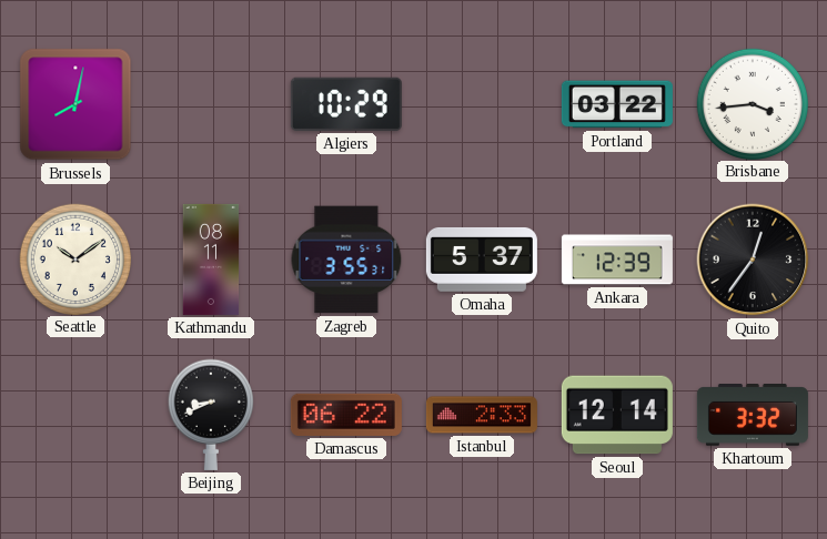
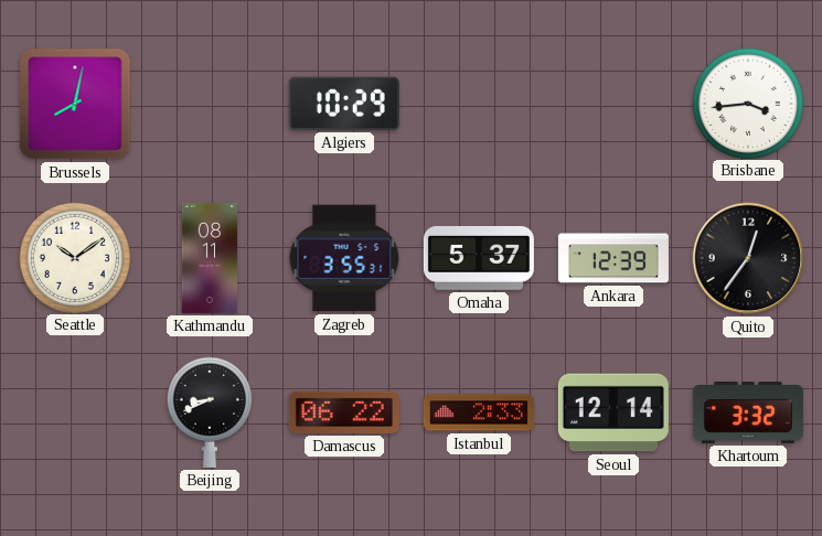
Portland: 03:22 -> none
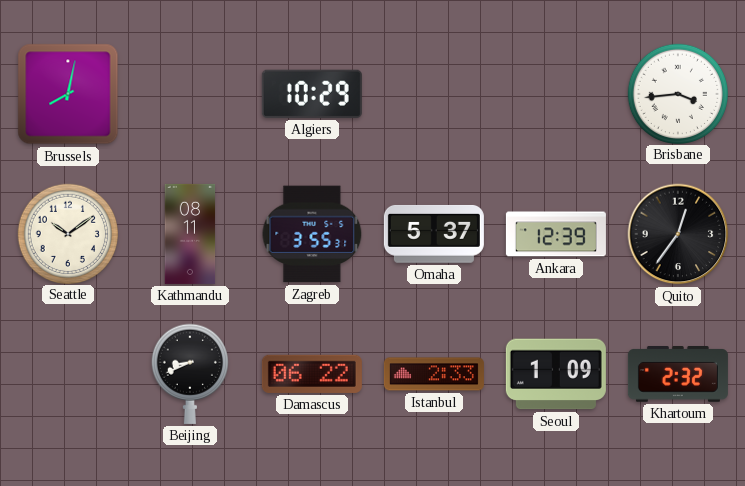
Seoul: 12:14 -> 1:09
Khartoum: 3:32 -> 2:32
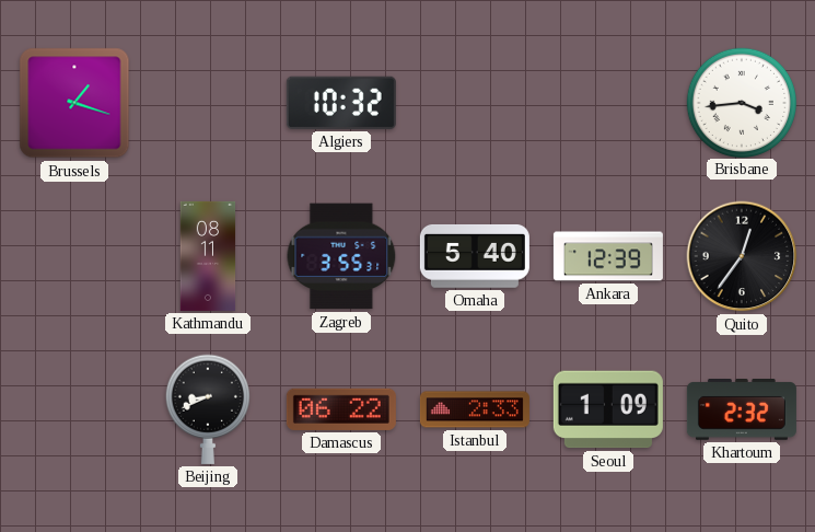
Brussels: 8:02 -> 1:18
Algiers: 10:29 -> 10:32
Seattle: 10:09 -> none
Omaha: 5:37 -> 5:40
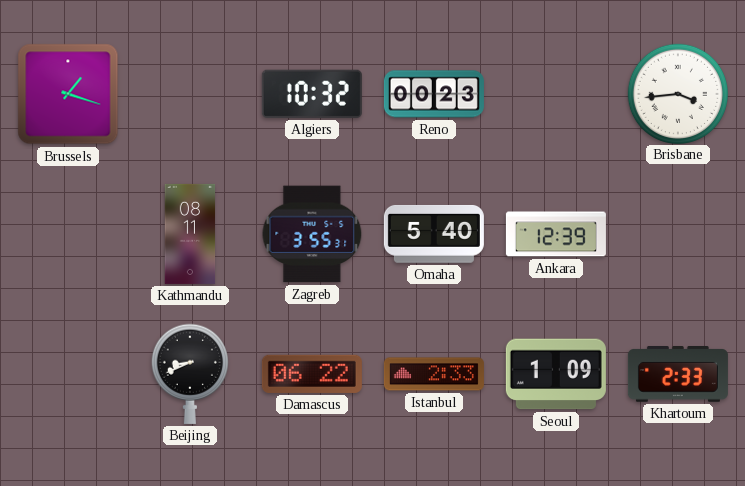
Reno: none -> 00:23
Quito: 12:36 -> none
Khartoum: 2:32 -> 2:33
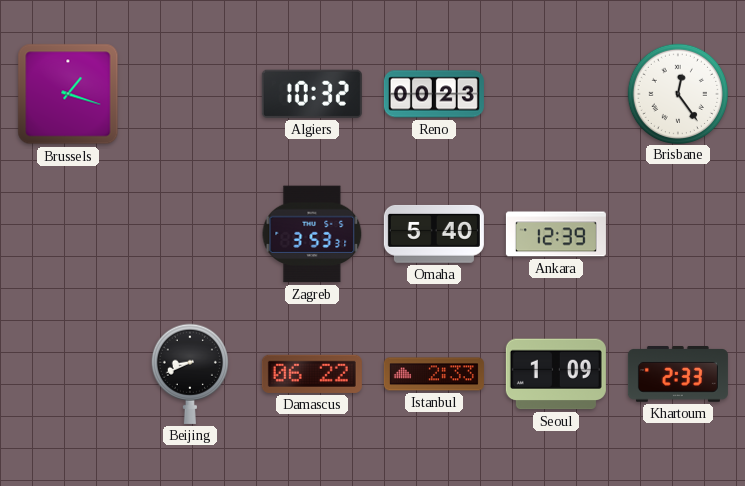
Brisbane: 3:44 -> 12:24
Kathmandu: 08:11 -> none
Zagreb: 3:55 -> 3:53
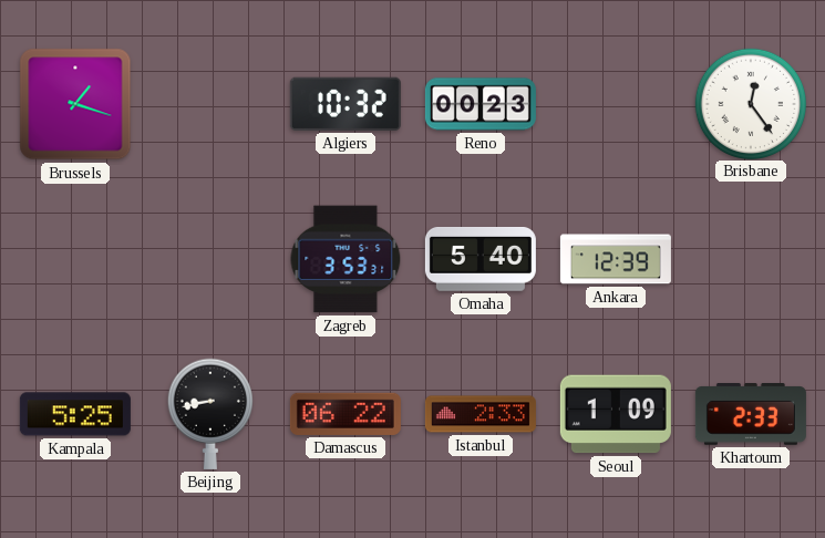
Kampala: none -> 5:25
Beijing: 8:41 -> 8:43
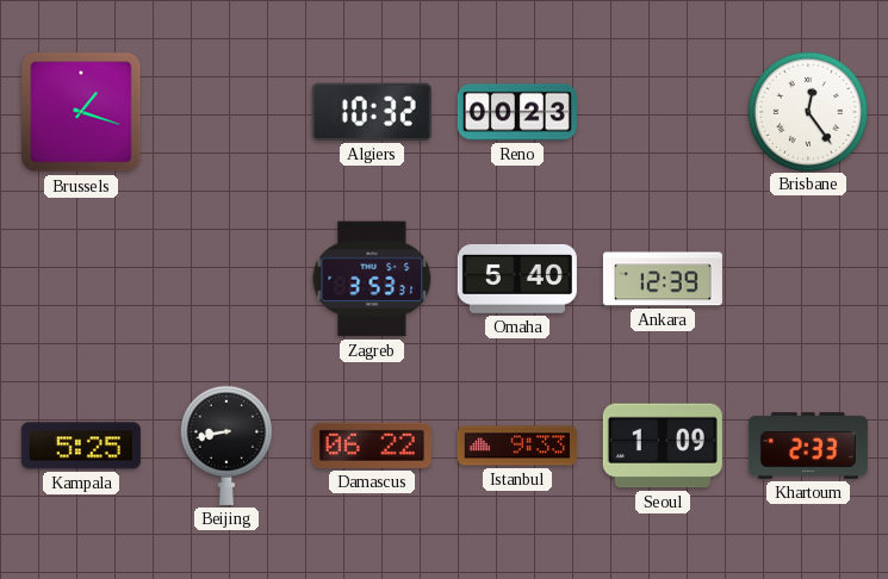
Istanbul: 2:33 -> 9:33
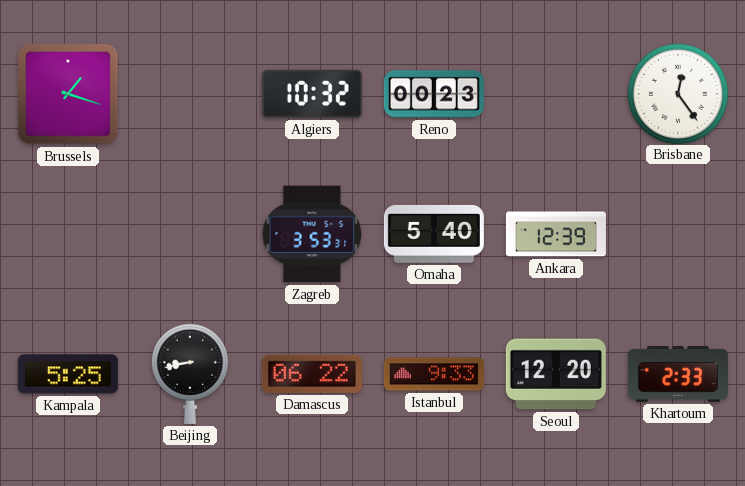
Seoul: 1:09 -> 12:20
